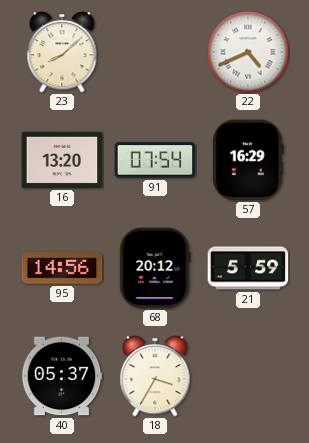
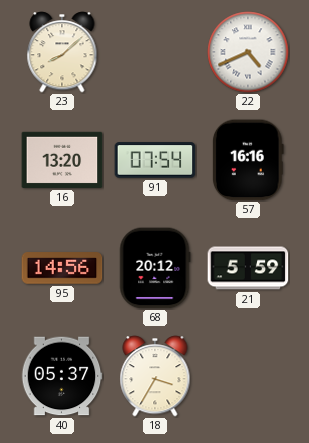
57: 16:29 -> 16:16
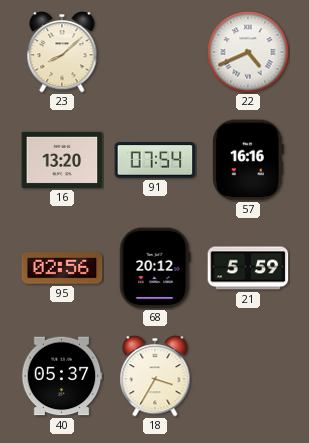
95: 14:56 -> 02:56
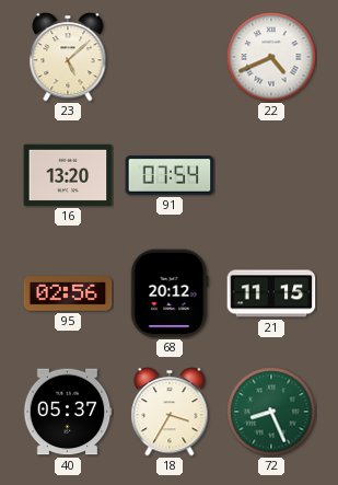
23: 8:08 -> 5:08
57: 16:16 -> none
21: 5:59 -> 11:15
72: none -> 8:26
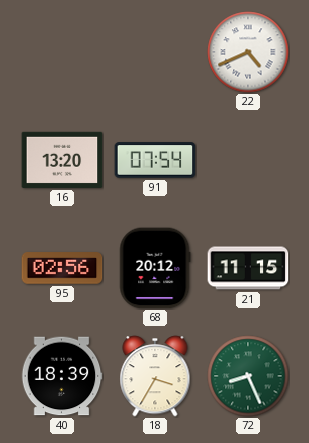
23: 5:08 -> none
40: 05:37 -> 18:39
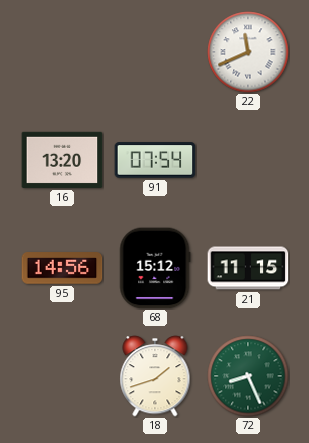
22: 4:41 -> 11:41
95: 02:56 -> 14:56
68: 20:12 -> 15:12
40: 18:39 -> none
18: 3:35 -> 1:42
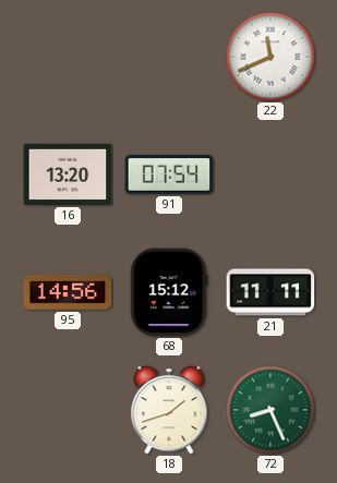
21: 11:15 -> 11:11
